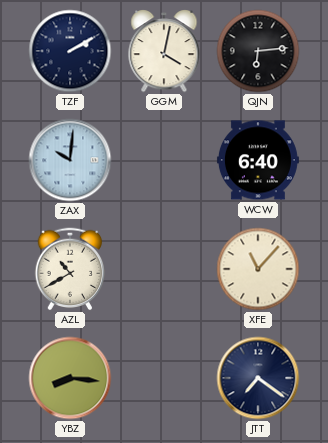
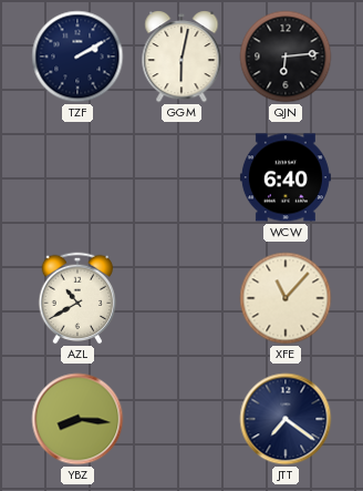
GGM: 4:02 -> 6:02
ZAX: 10:01 -> none
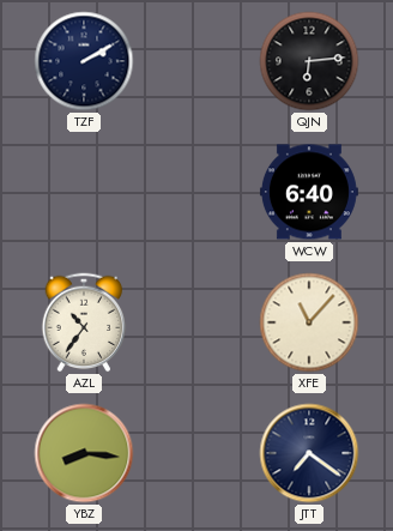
GGM: 6:02 -> none
AZL: 10:40 -> 10:36
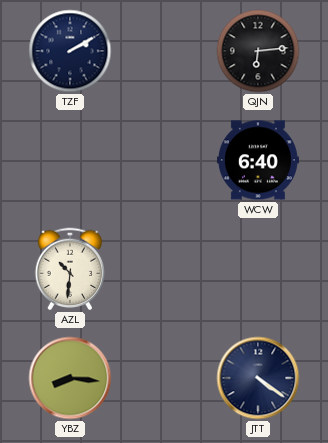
AZL: 10:36 -> 10:31
XFE: 11:07 -> none
JTT: 7:21 -> 4:21
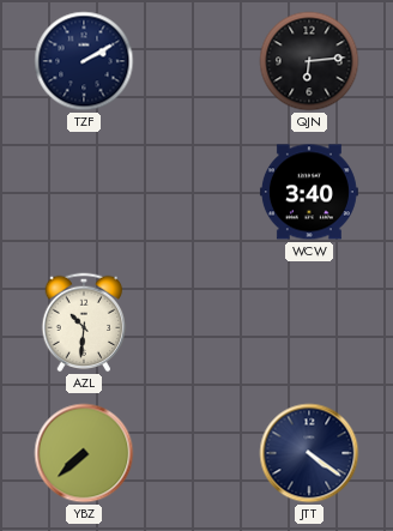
WCW: 6:40 -> 3:40
YBZ: 8:16 -> 7:38
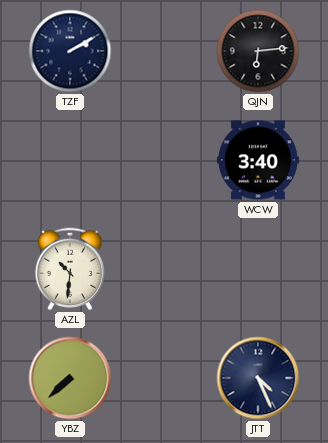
JTT: 4:21 -> 4:26
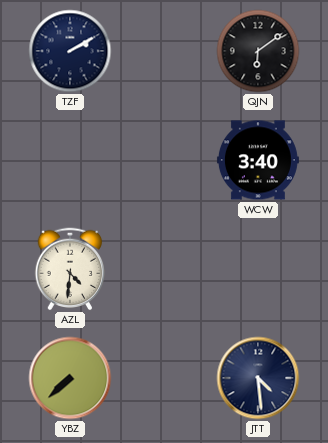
QJN: 6:14 -> 6:09
AZL: 10:31 -> 4:31
JTT: 4:26 -> 4:29
